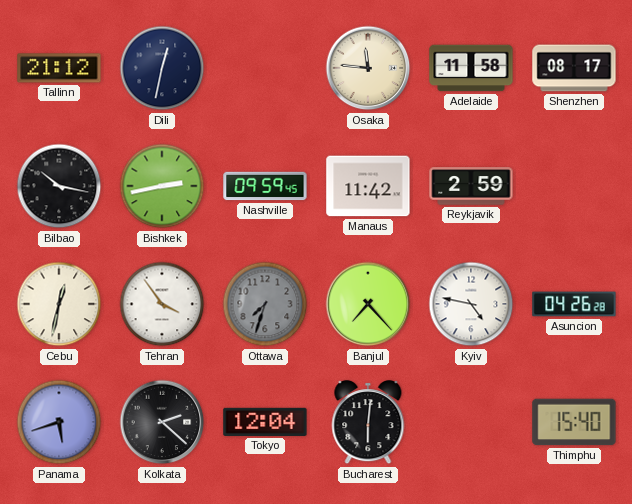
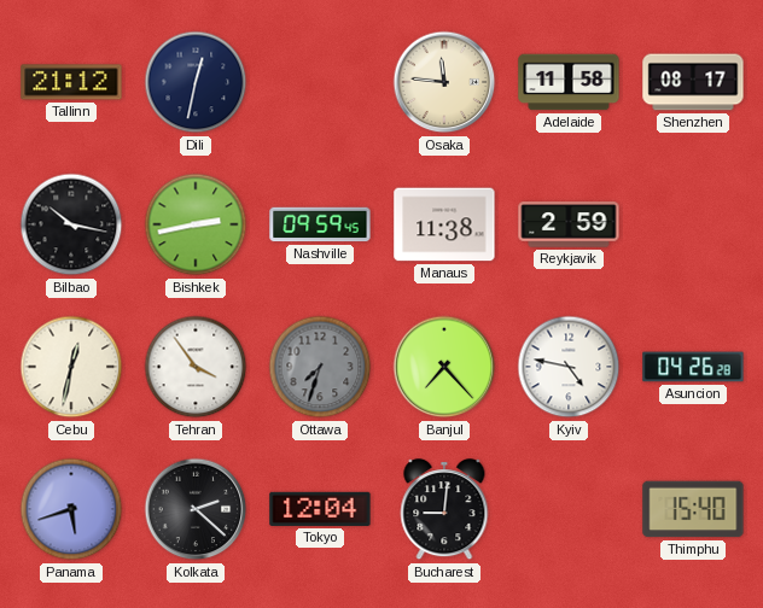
Manaus: 11:42 -> 11:38
Bucharest: 6:01 -> 9:01
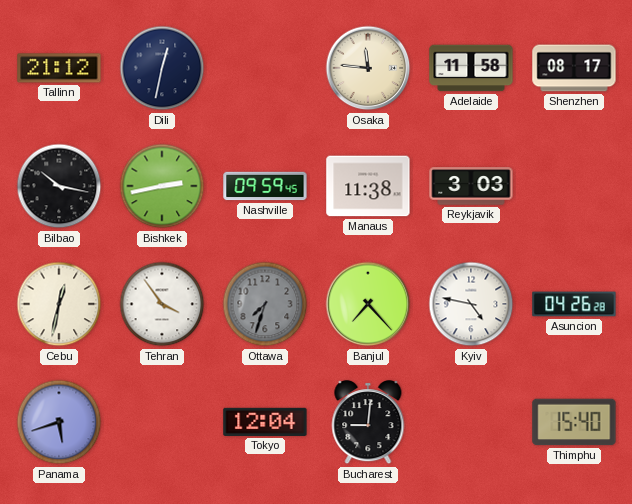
Reykjavik: 2:59 -> 3:03
Kolkata: 2:22 -> none
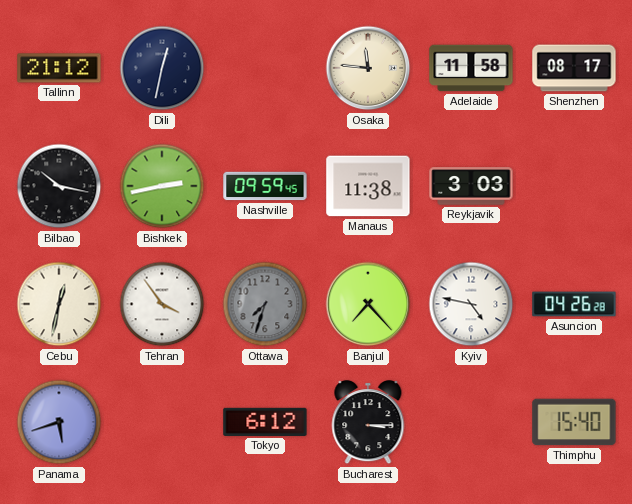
Tokyo: 12:04 -> 6:12
Bucharest: 9:01 -> 3:15
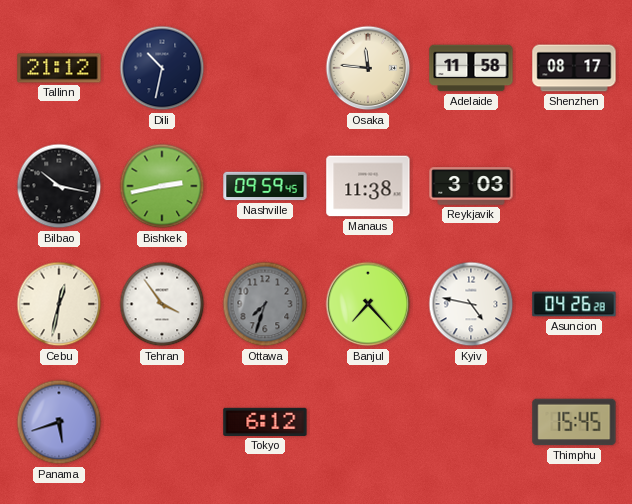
Dili: 12:32 -> 10:32
Bucharest: 3:15 -> none
Thimphu: 15:40 -> 15:45
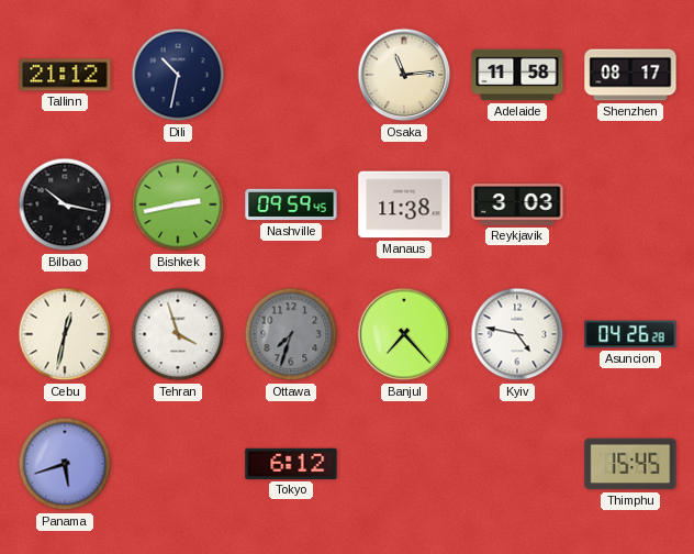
Osaka: 11:46 -> 11:14
Tehran: 3:54 -> 3:57
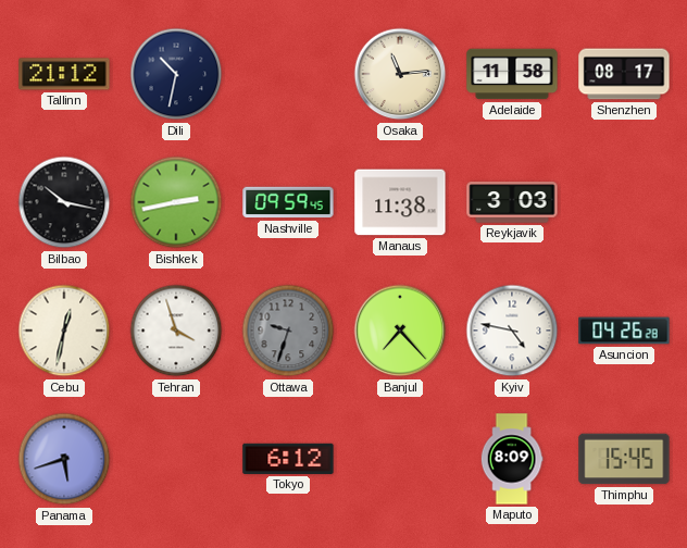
Ottawa: 7:33 -> 9:33
Maputo: none -> 8:09
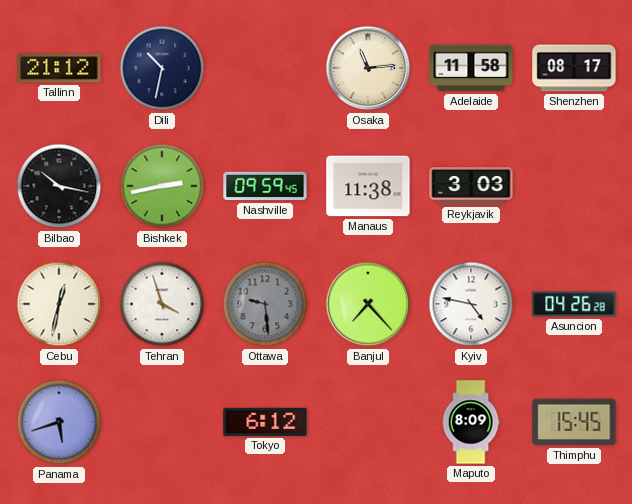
Ottawa: 9:33 -> 9:29
